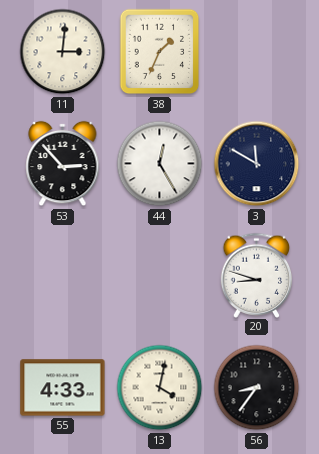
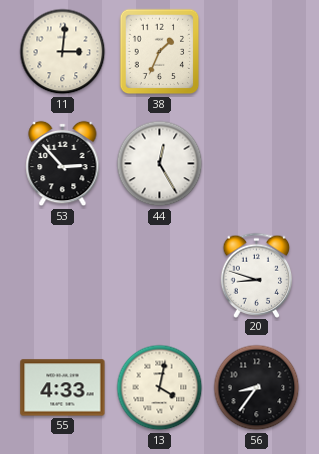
3: 11:50 -> none
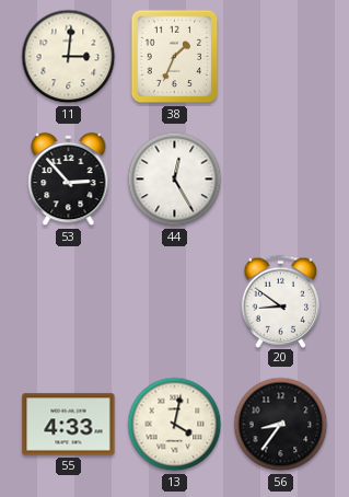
20: 8:48 -> 8:51
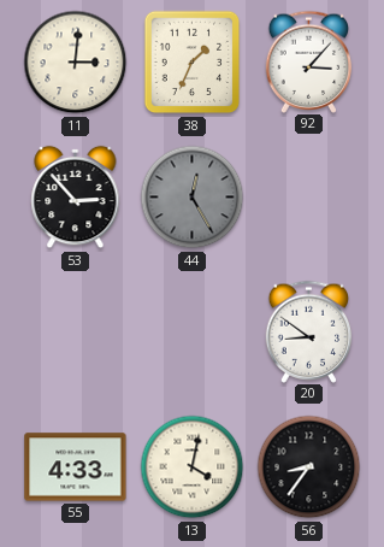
92: none -> 3:07
44 dial: white -> grey
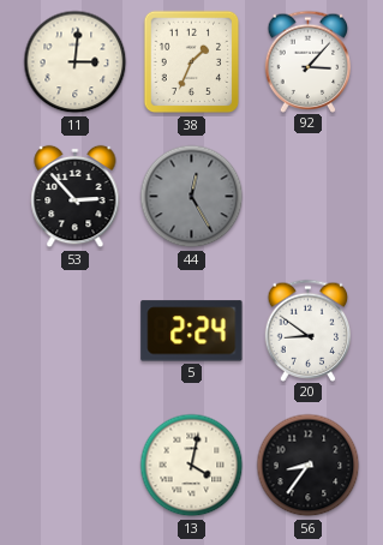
5: none -> 2:24
55: 4:33 -> none
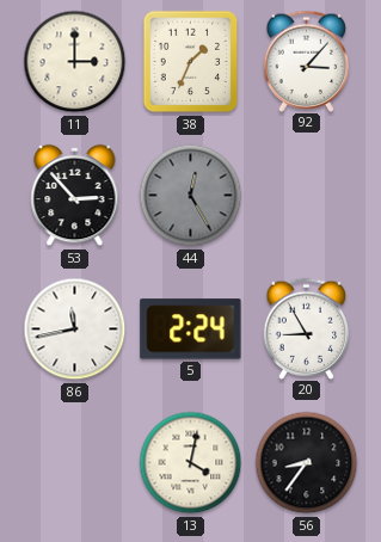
11: 3:01 -> 3:00
86: none -> 11:43
20: 8:51 -> 8:55
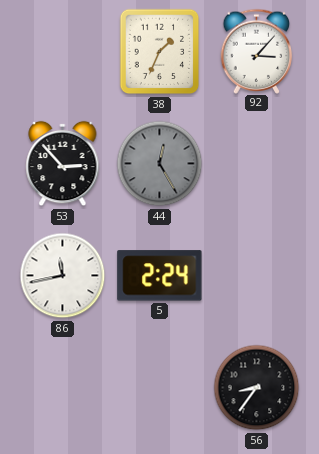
11: 3:00 -> none
20: 8:55 -> none
13: 4:02 -> none
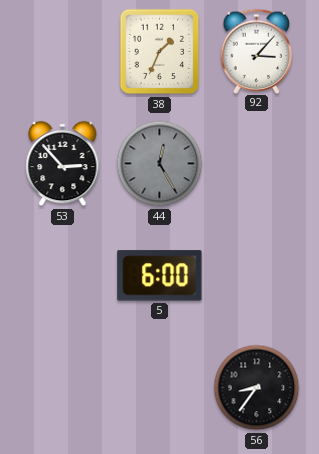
86: 11:43 -> none
5: 2:24 -> 6:00
